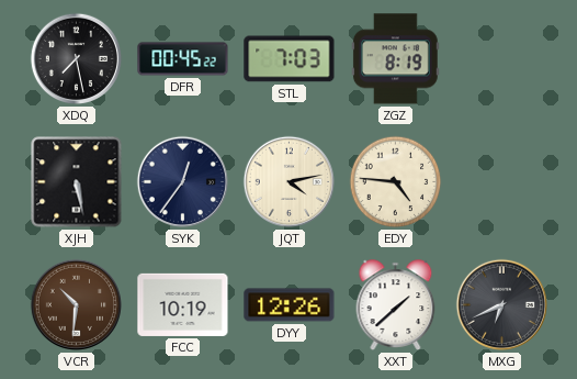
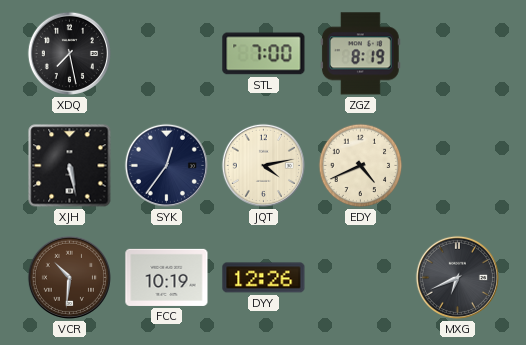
DFR: 00:45 -> none
STL: 7:03 -> 7:00
EDY: 4:46 -> 4:41
XXT: 1:38 -> none
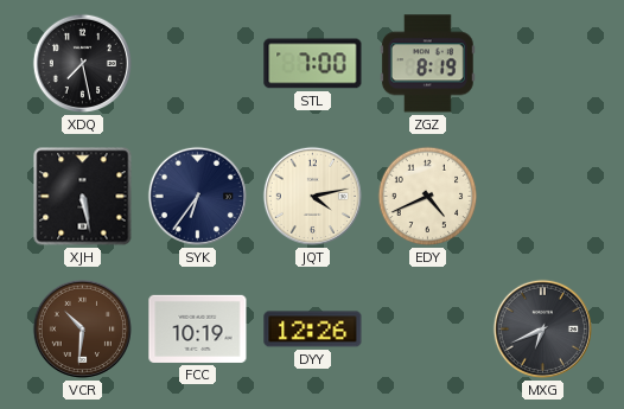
SYK: 12:36 -> 6:36
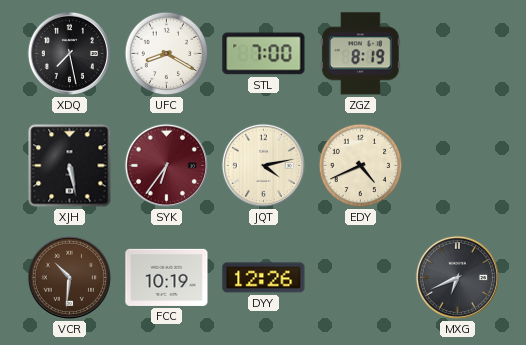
UFC: none -> 8:20
SYK dial: navy -> burgundy
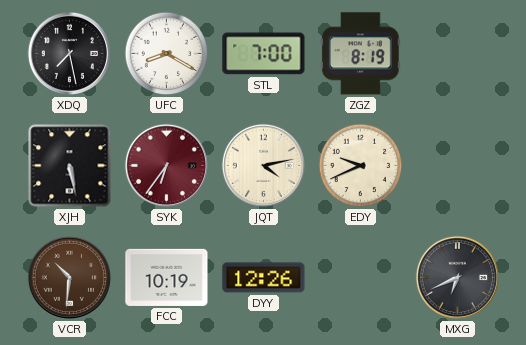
EDY: 4:41 -> 9:41
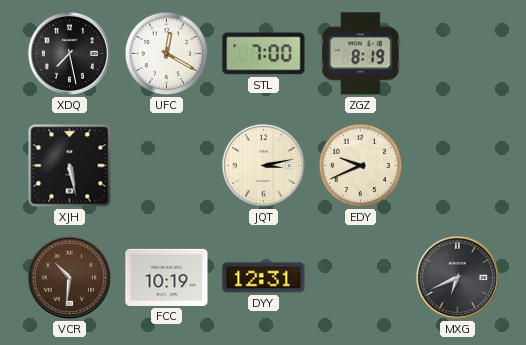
UFC: 8:20 -> 12:20
SYK: 6:36 -> none
JQT: 4:13 -> 3:13
DYY: 12:26 -> 12:31
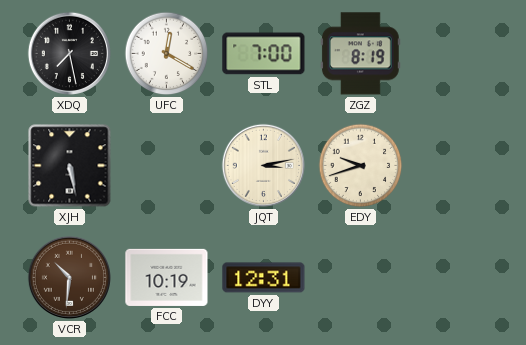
EDY: 9:41 -> 9:42
MXG: 6:41 -> none
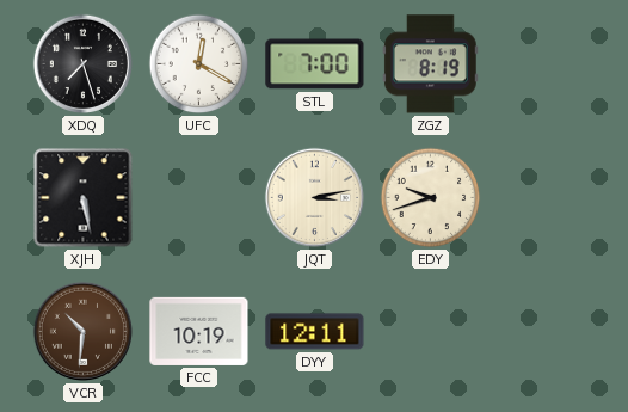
XDQ: 7:28 -> 7:27
DYY: 12:31 -> 12:11
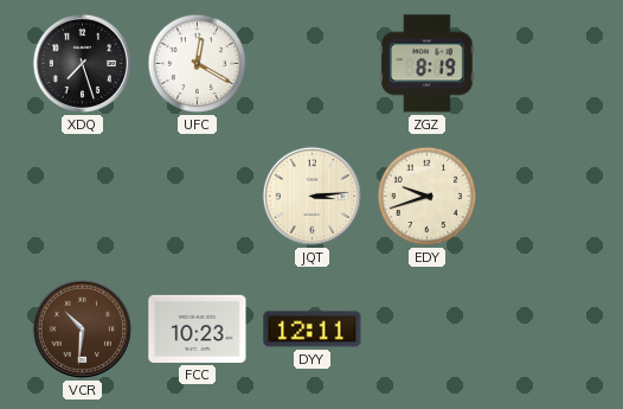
STL: 7:00 -> none
XJH: 5:28 -> none
JQT: 3:13 -> 3:14
FCC: 10:19 -> 10:23
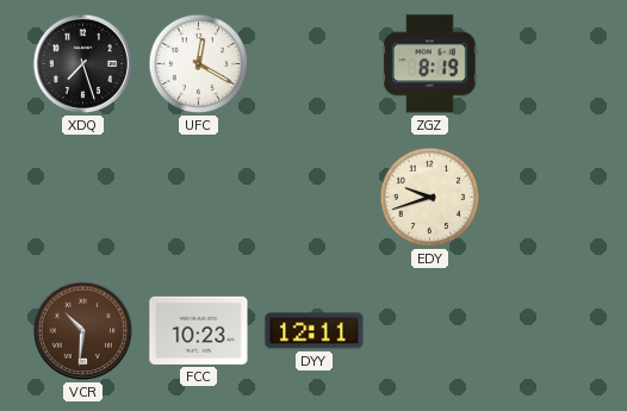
JQT: 3:14 -> none
